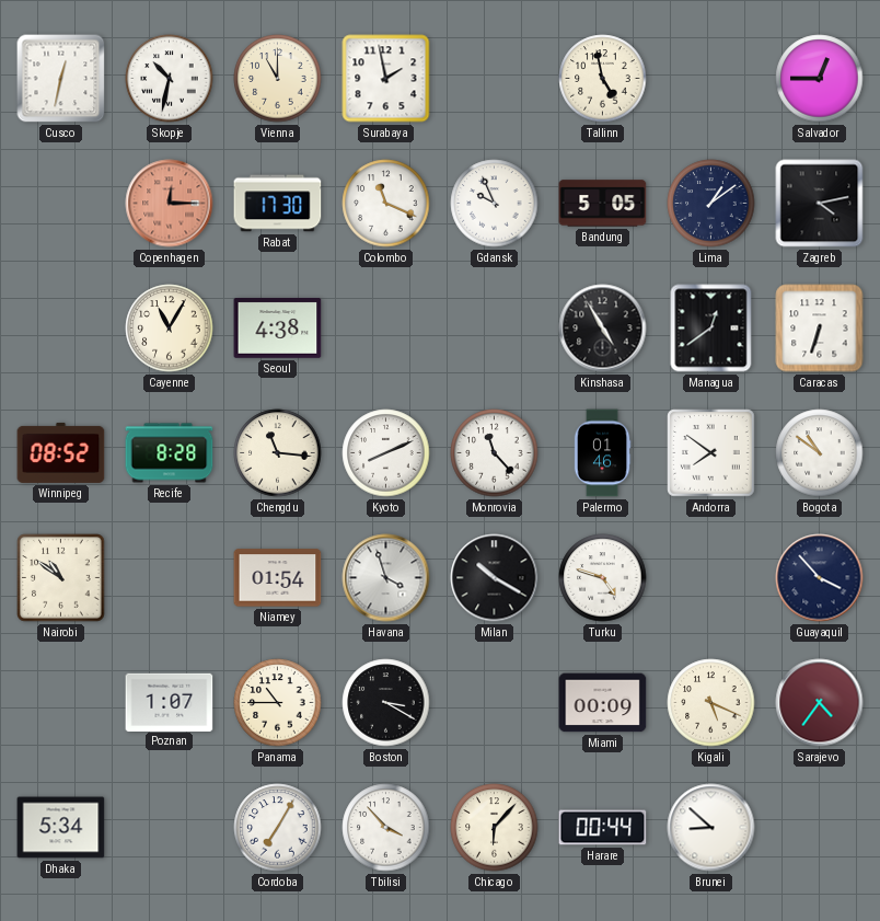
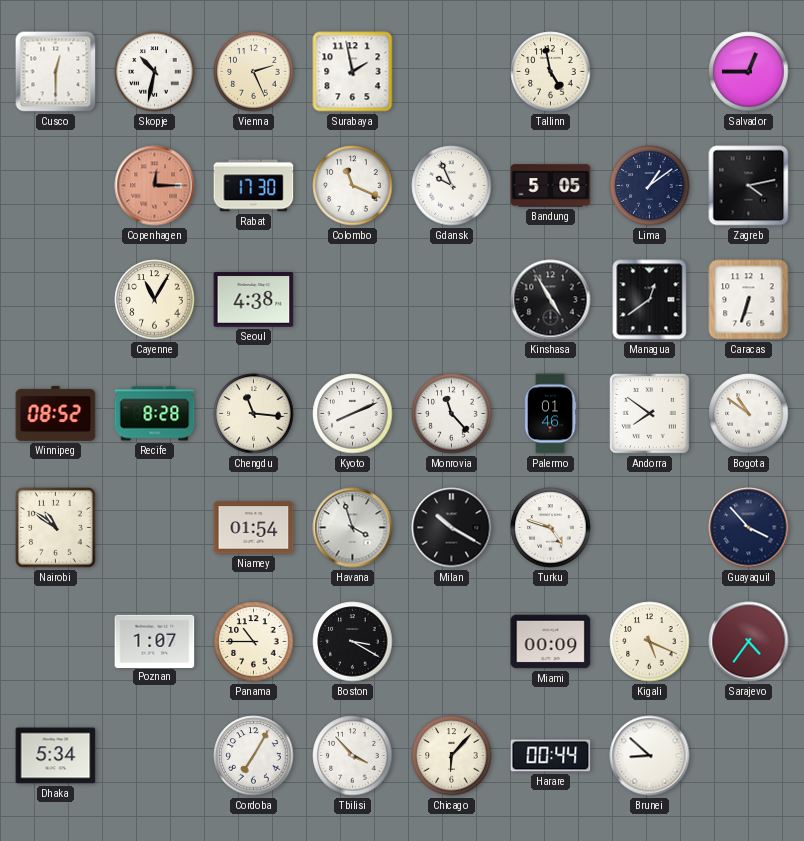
Cusco: 12:32 -> 12:30
Vienna: 11:00 -> 2:26
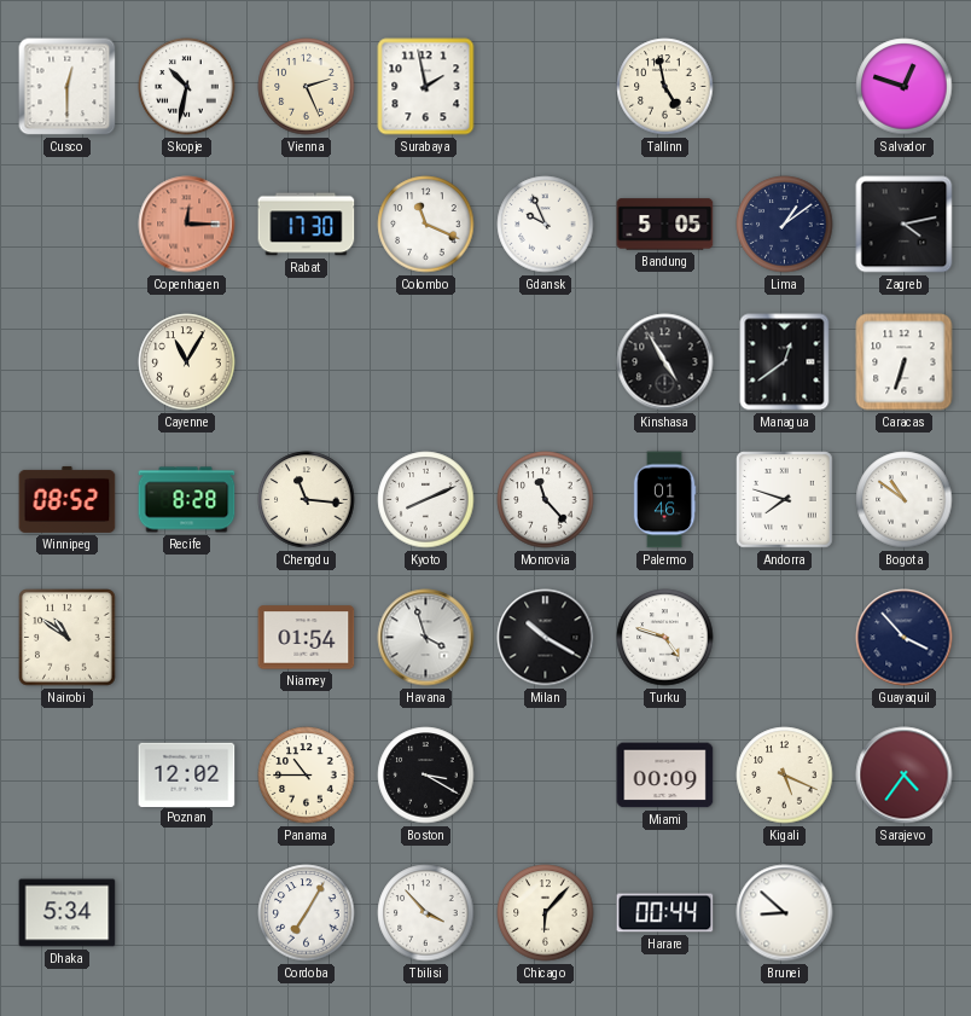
Salvador: 12:45 -> 12:48
Seoul: 4:38 -> none
Andorra: 7:51 -> 7:48
Poznan: 1:07 -> 12:02
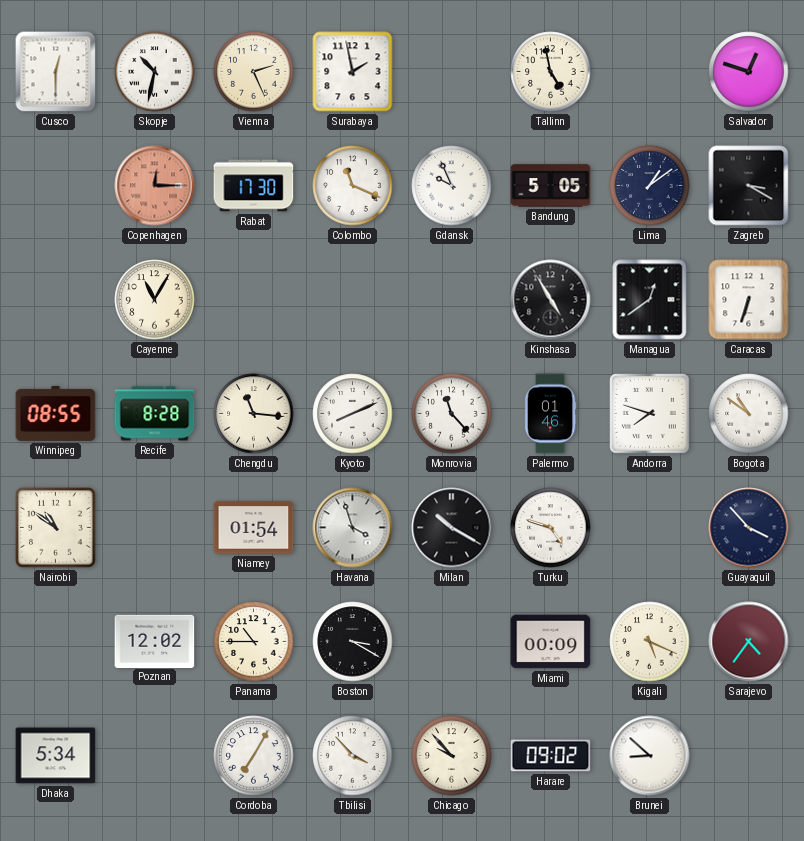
Zagreb: 4:13 -> 3:20
Winnipeg: 08:52 -> 08:55
Chicago: 6:07 -> 9:53
Harare: 00:44 -> 09:02
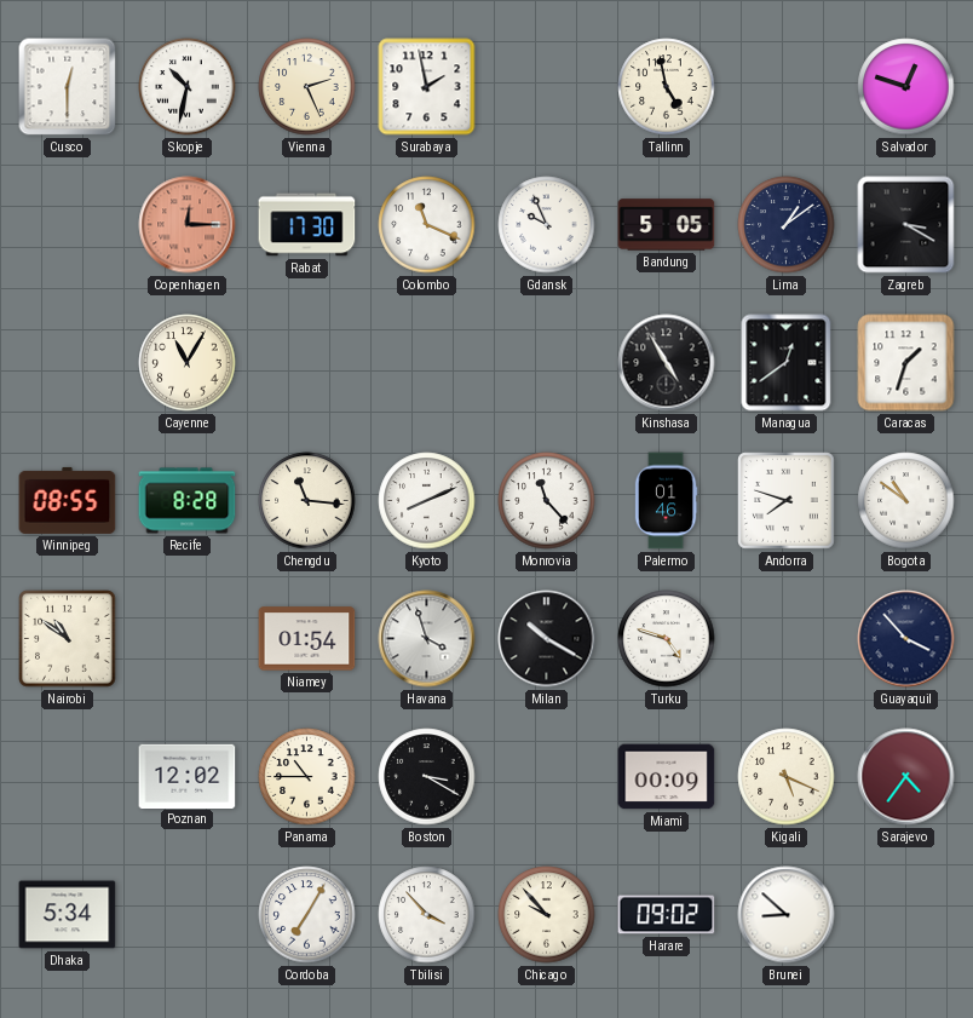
Caracas: 6:33 -> 1:33
